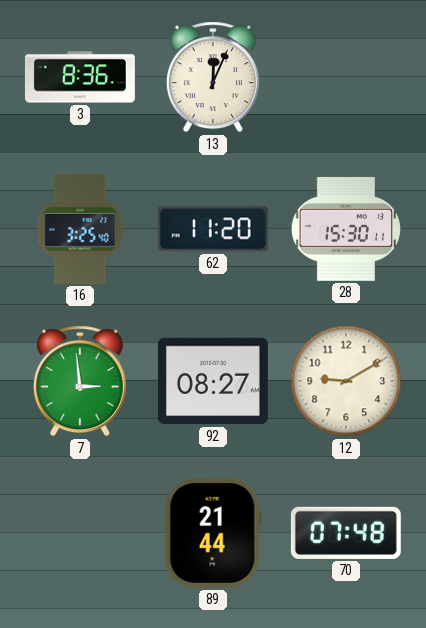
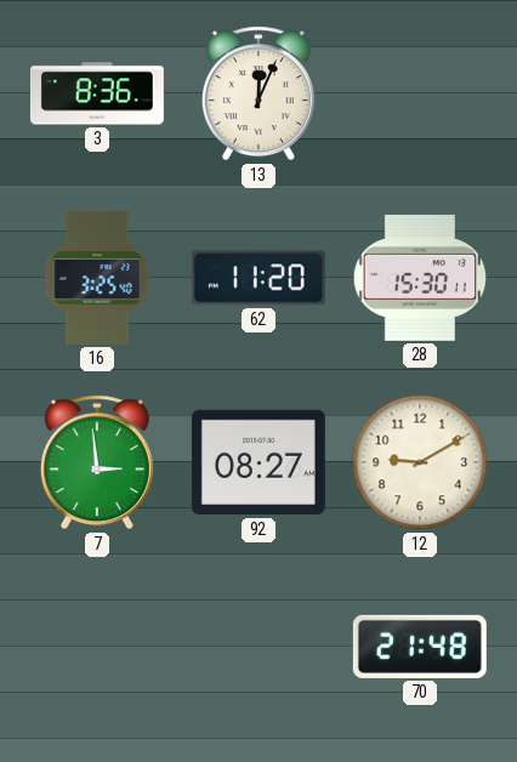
89: 21:44 -> none
70: 07:48 -> 21:48
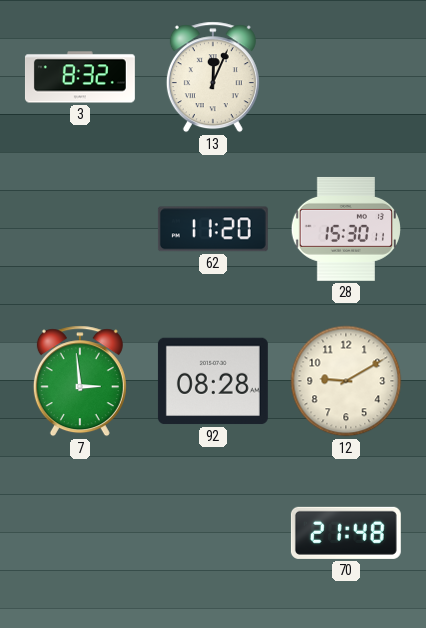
3: 8:36 -> 8:32
16: 3:25 -> none
92: 08:27 -> 08:28
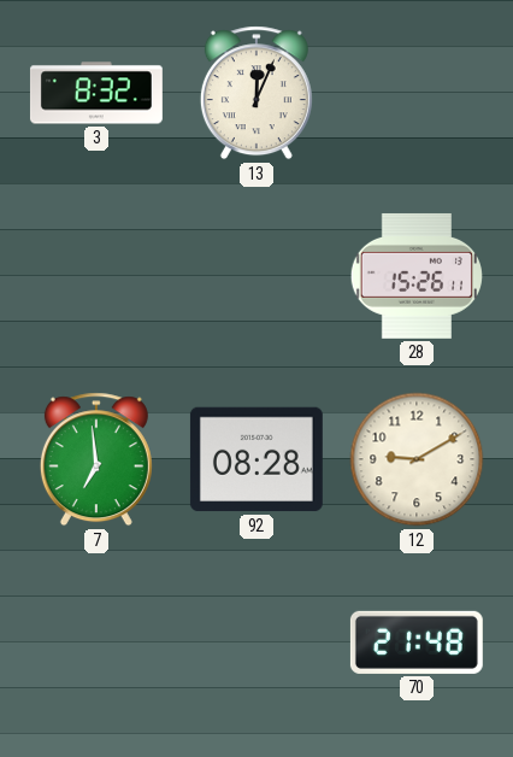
62: 11:20 -> none
28: 15:30 -> 15:26
7: 2:59 -> 6:59
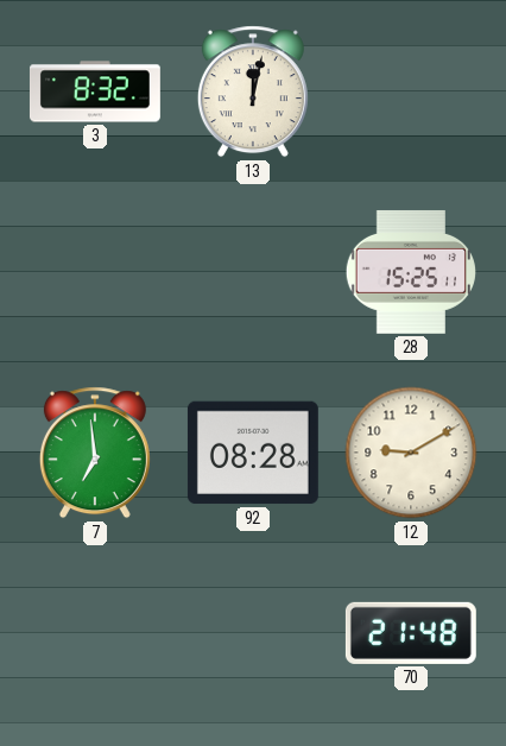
13: 12:04 -> 12:02
28: 15:26 -> 15:25
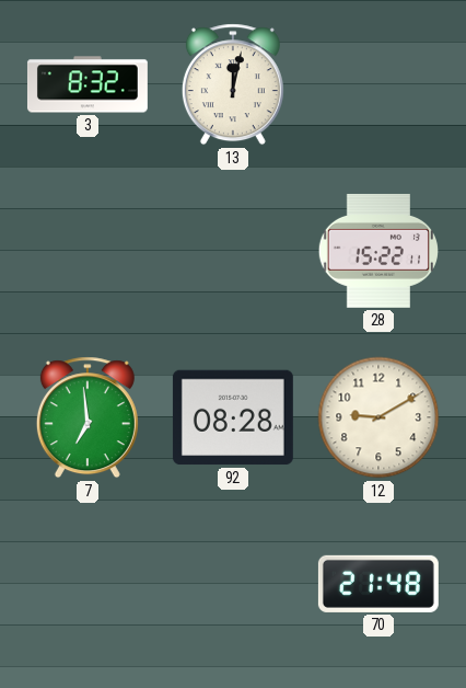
28: 15:25 -> 15:22
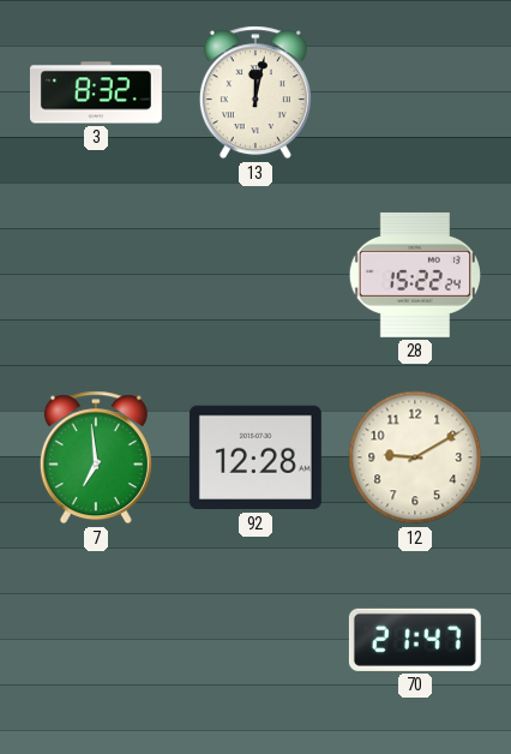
28: 15:22:11 -> 15:22:24
92: 08:28 -> 12:28
70: 21:48 -> 21:47
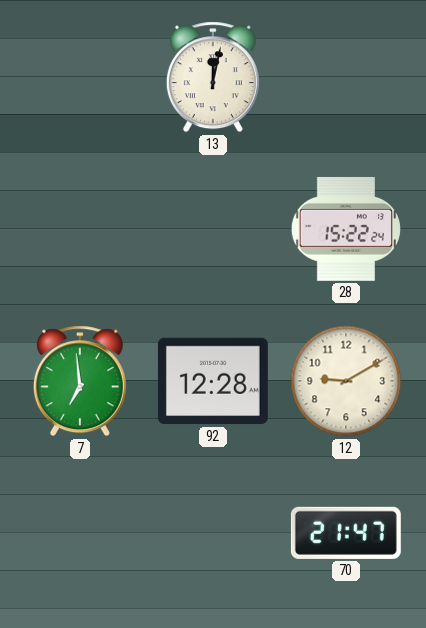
3: 8:32 -> none
